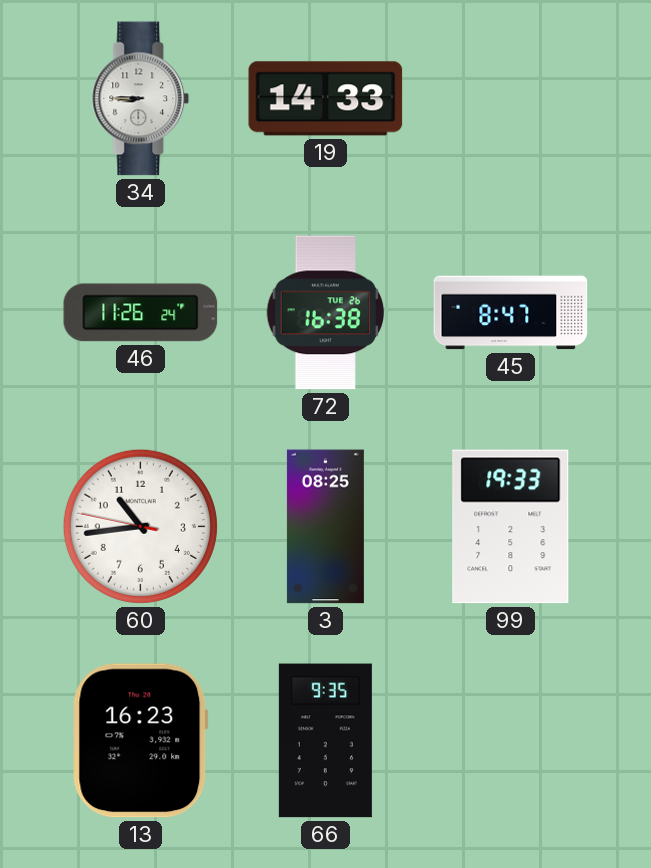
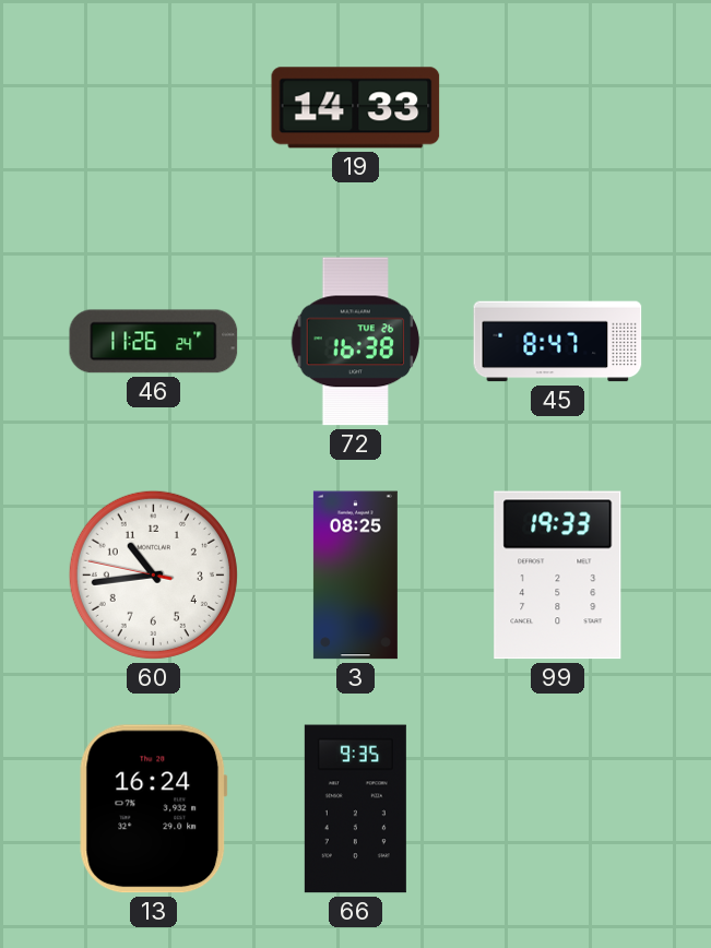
34: 8:45 -> none
13: 16:23 -> 16:24
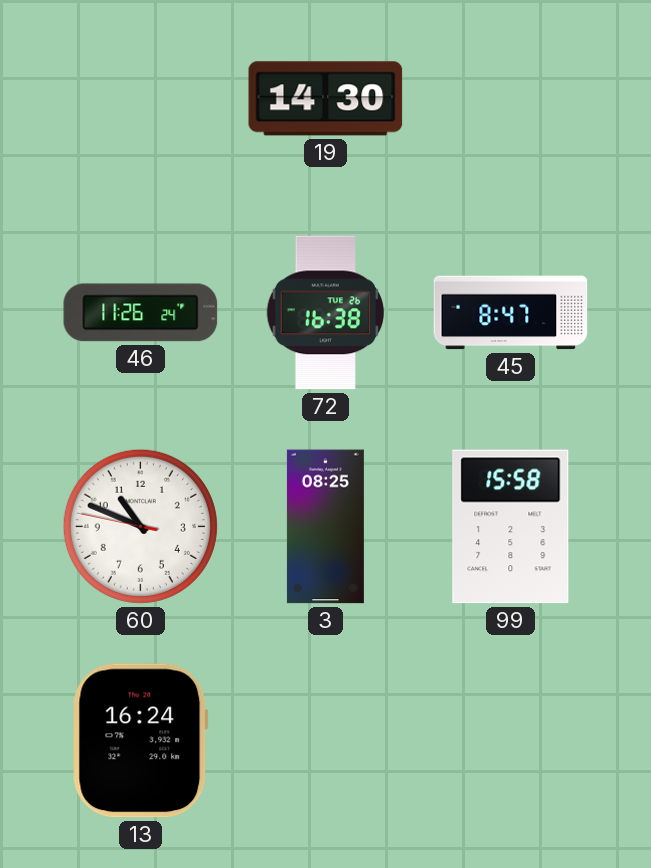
19: 14:33 -> 14:30
60: 10:43 -> 10:48
99: 19:33 -> 15:58
66: 9:35 -> none
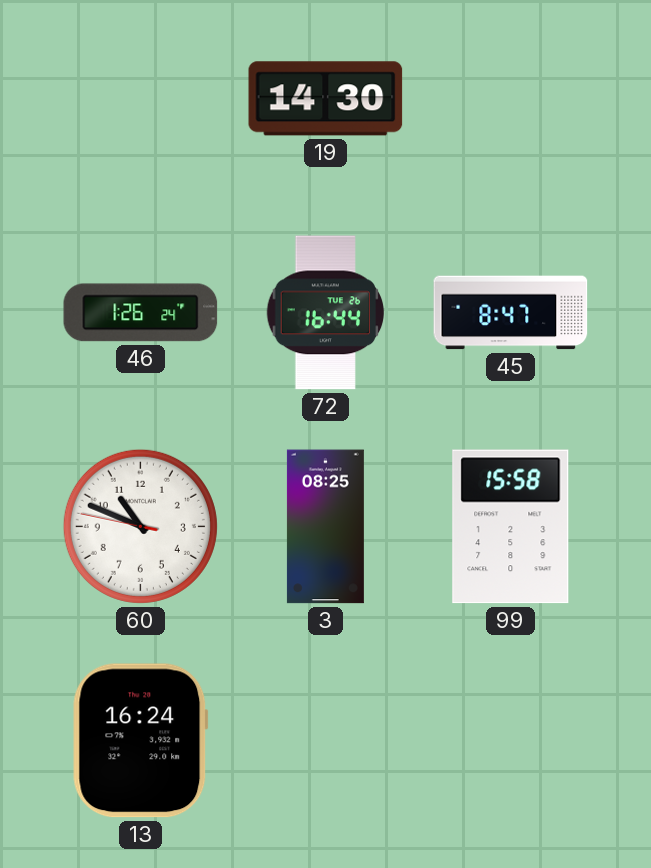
46: 11:26 -> 1:26
72: 16:38 -> 16:44
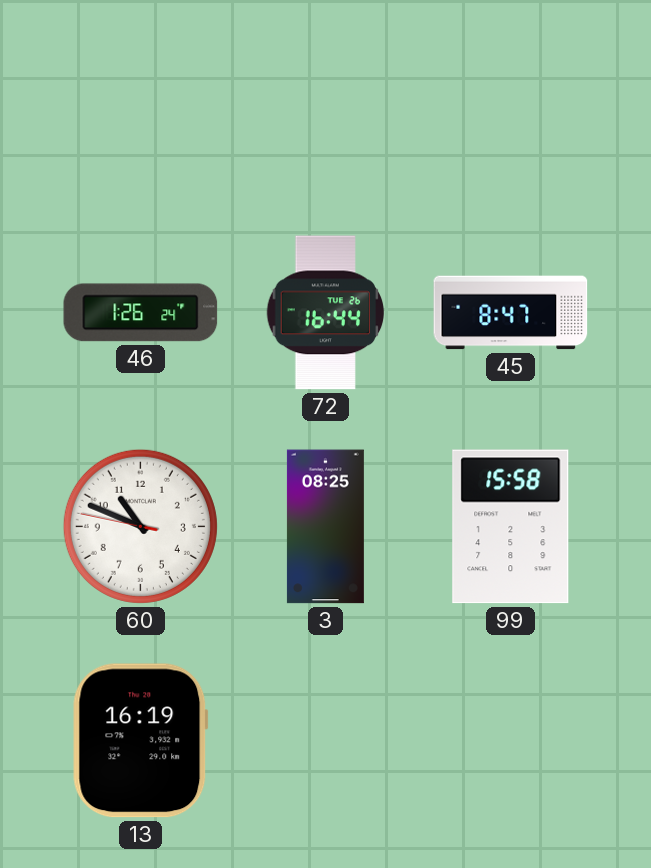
19: 14:30 -> none
13: 16:24 -> 16:19
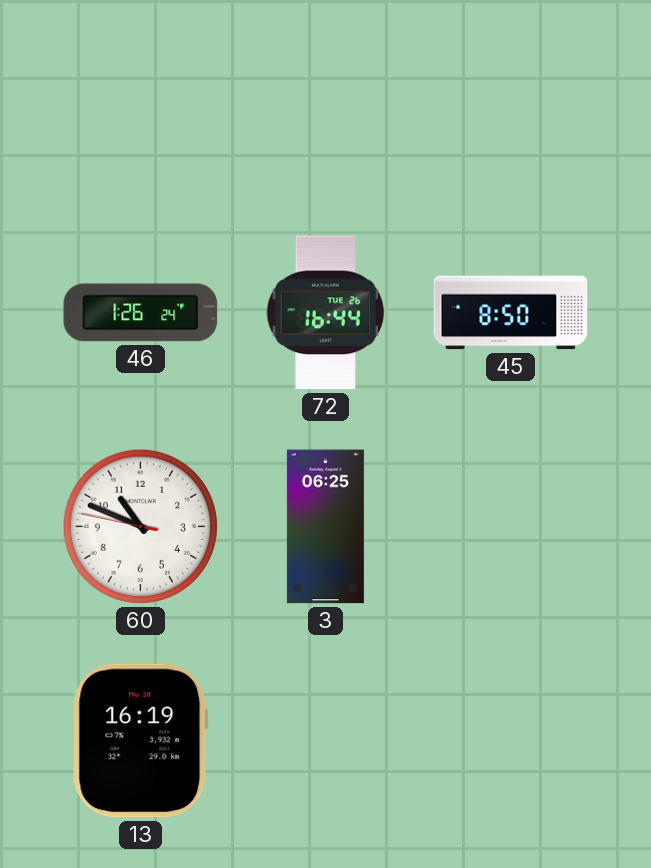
45: 8:47 -> 8:50
3: 08:25 -> 06:25
99: 15:58 -> none
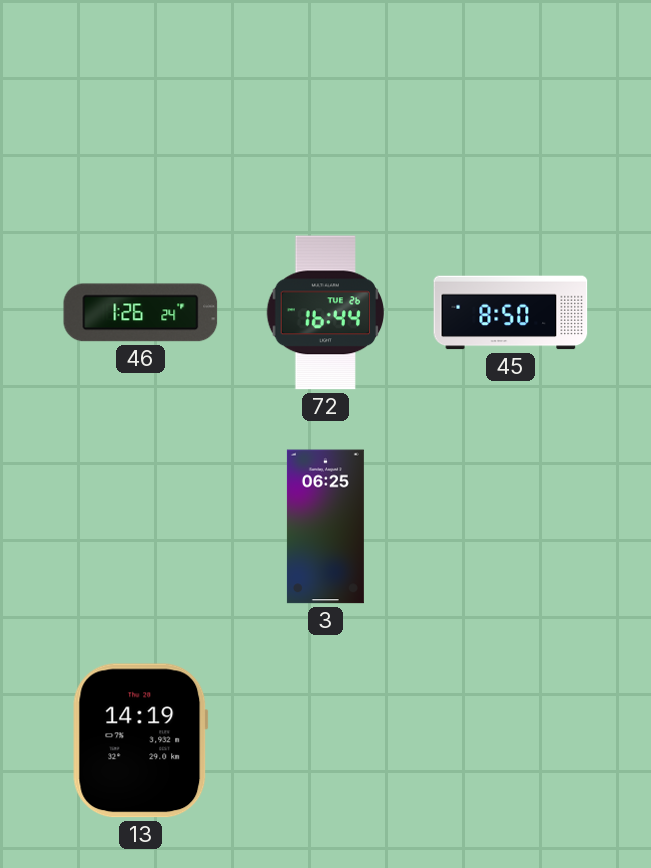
60: 10:48 -> none
13: 16:19 -> 14:19
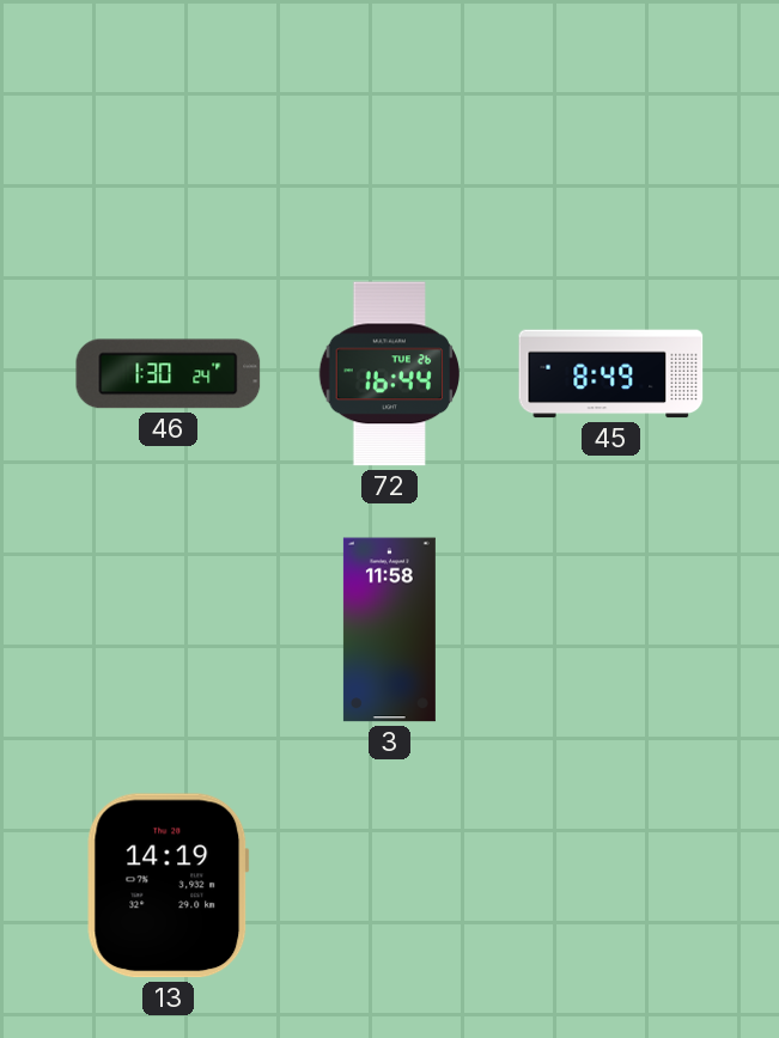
46: 1:26 -> 1:30
45: 8:50 -> 8:49
3: 06:25 -> 11:58
